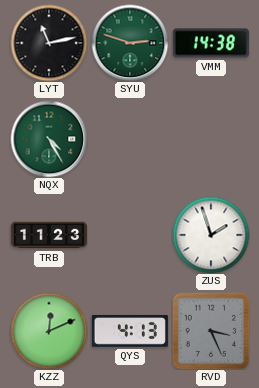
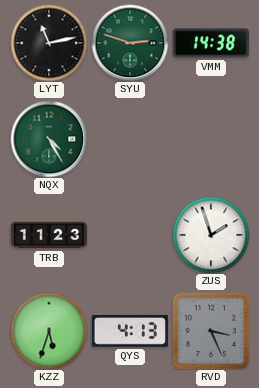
KZZ: 12:11 -> 5:33
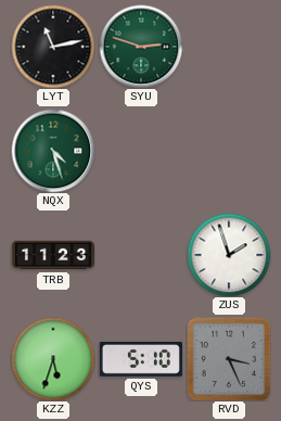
VMM: 14:38 -> none
NQX: 4:25 -> 4:27
QYS: 4:13 -> 5:10
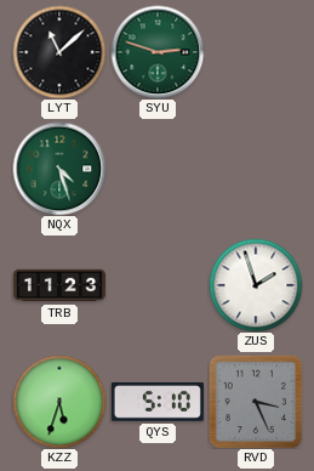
LYT: 11:13 -> 11:08
